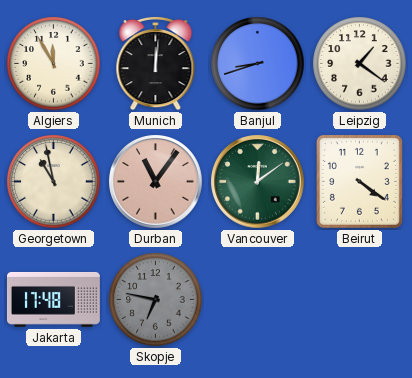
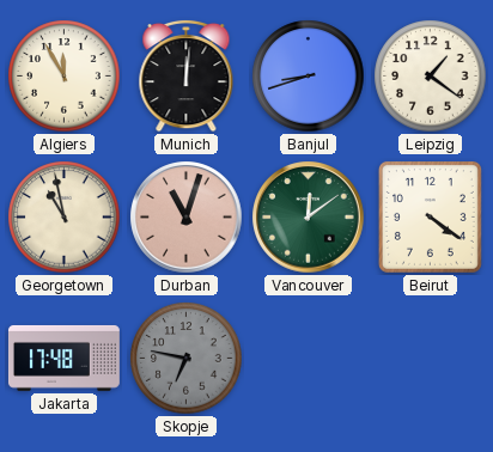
Durban: 11:06 -> 11:03
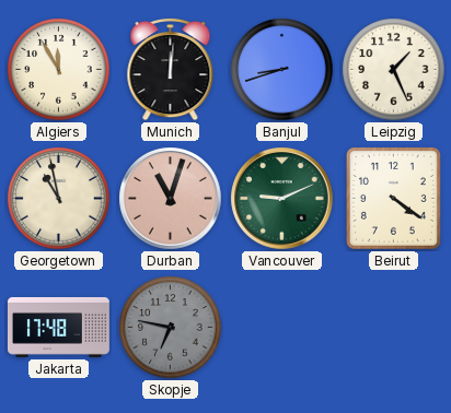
Leipzig: 1:21 -> 1:26
Vancouver: 12:09 -> 9:11
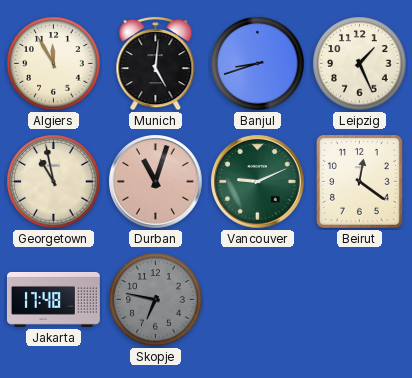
Munich: 12:01 -> 5:01
Beirut: 4:21 -> 12:21
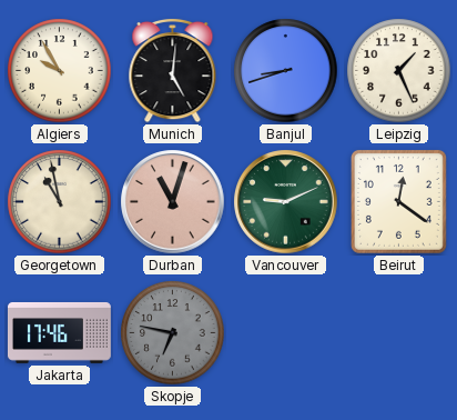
Algiers: 11:55 -> 9:55
Jakarta: 17:48 -> 17:46
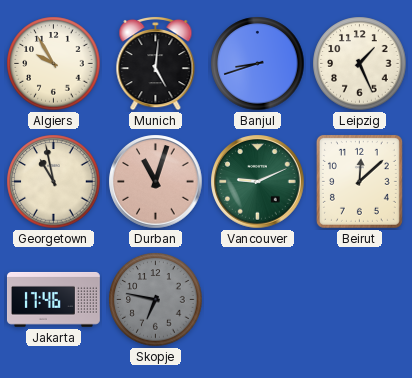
Beirut: 12:21 -> 12:08
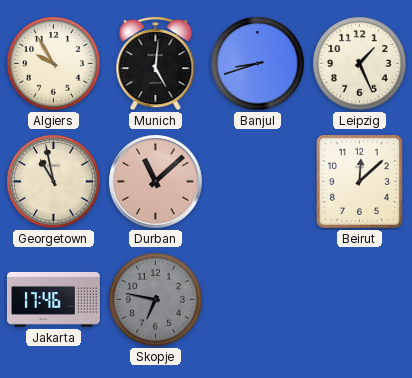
Durban: 11:03 -> 11:08
Vancouver: 9:11 -> none
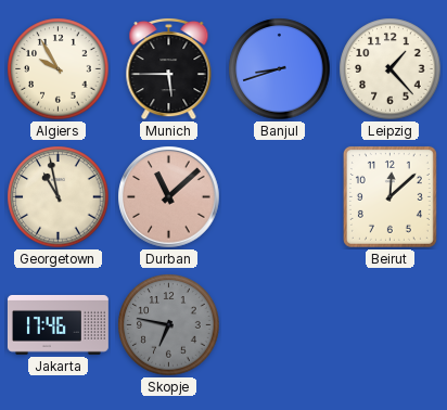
Munich: 5:01 -> 5:45
Leipzig: 1:26 -> 1:23
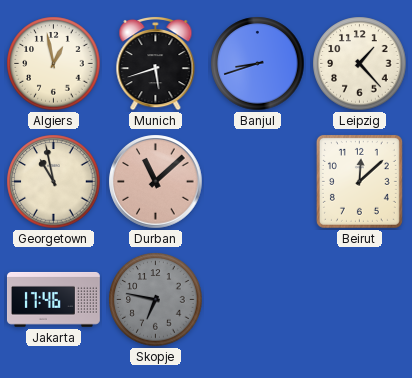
Algiers: 9:55 -> 12:58
Munich: 5:45 -> 5:42
